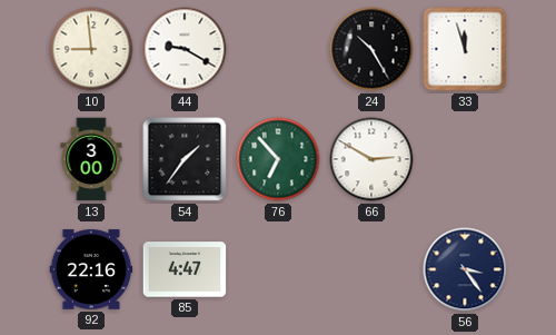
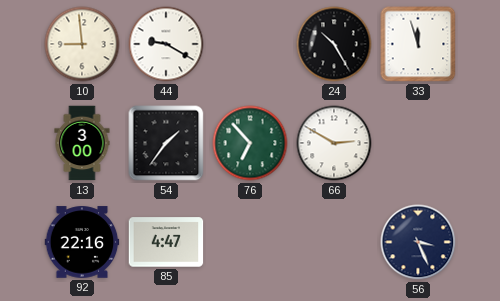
56: 3:24 -> 3:26
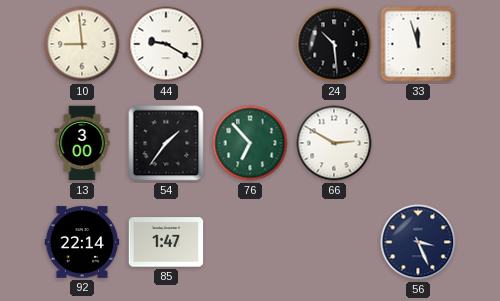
24: 10:25 -> 10:29
92: 22:16 -> 22:14
85: 4:47 -> 1:47
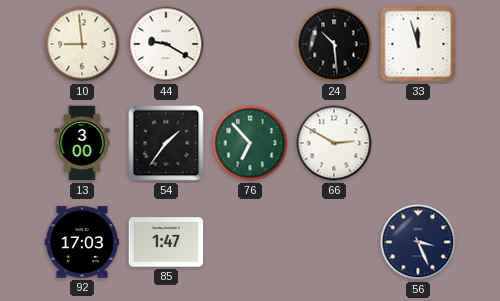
92: 22:14 -> 17:03
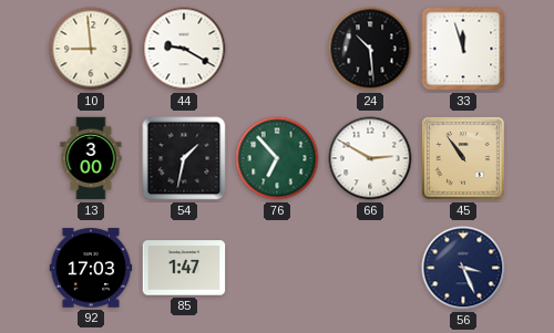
54: 1:36 -> 1:32
45: none -> 10:54
